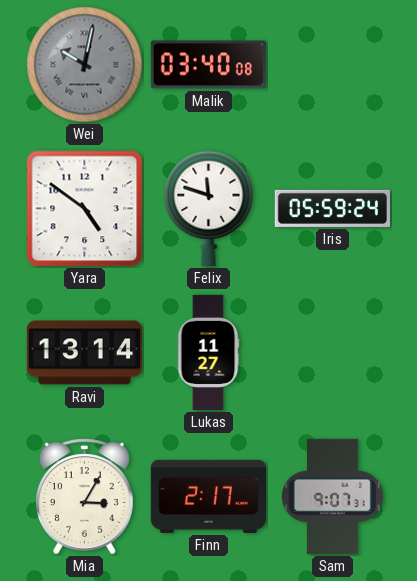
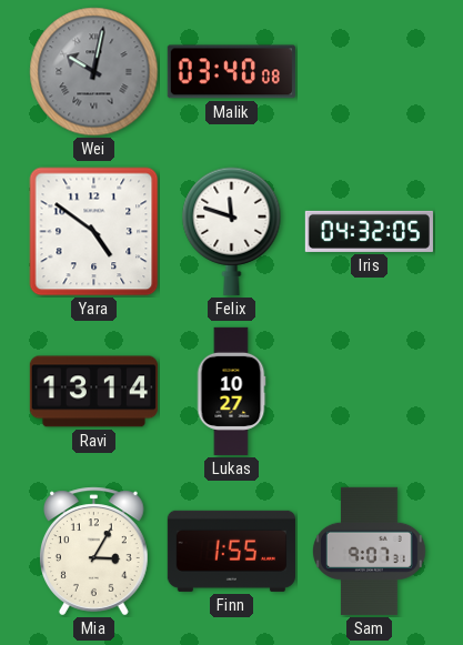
Iris: 05:59 -> 04:32
Lukas: 11:27 -> 10:27
Finn: 2:17 -> 1:55
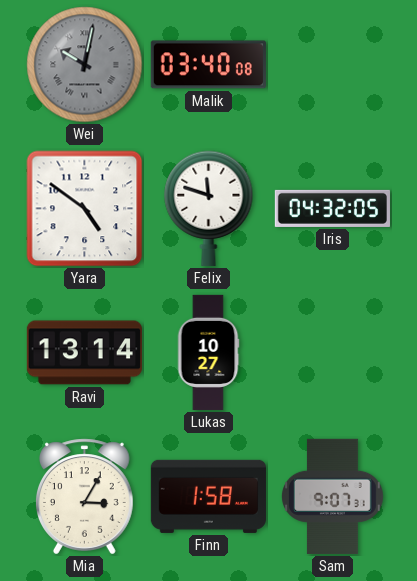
Finn: 1:55 -> 1:58
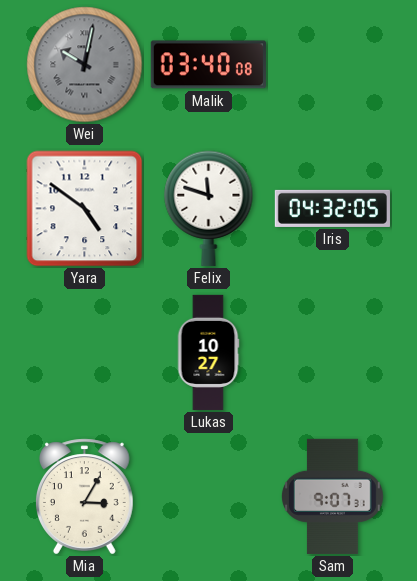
Ravi: 13:14 -> none
Finn: 1:58 -> none
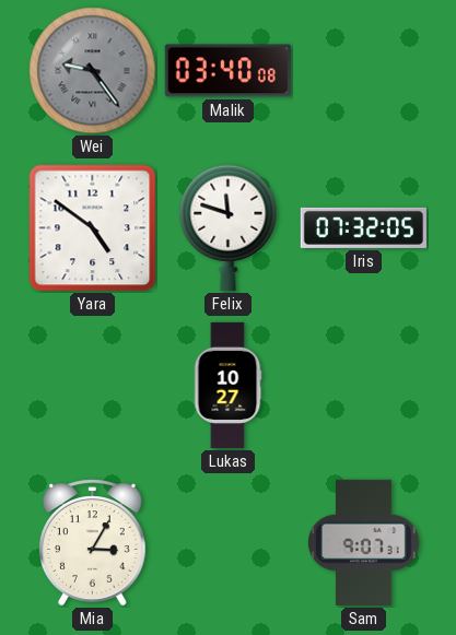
Wei: 10:02 -> 9:24
Iris: 04:32 -> 07:32
